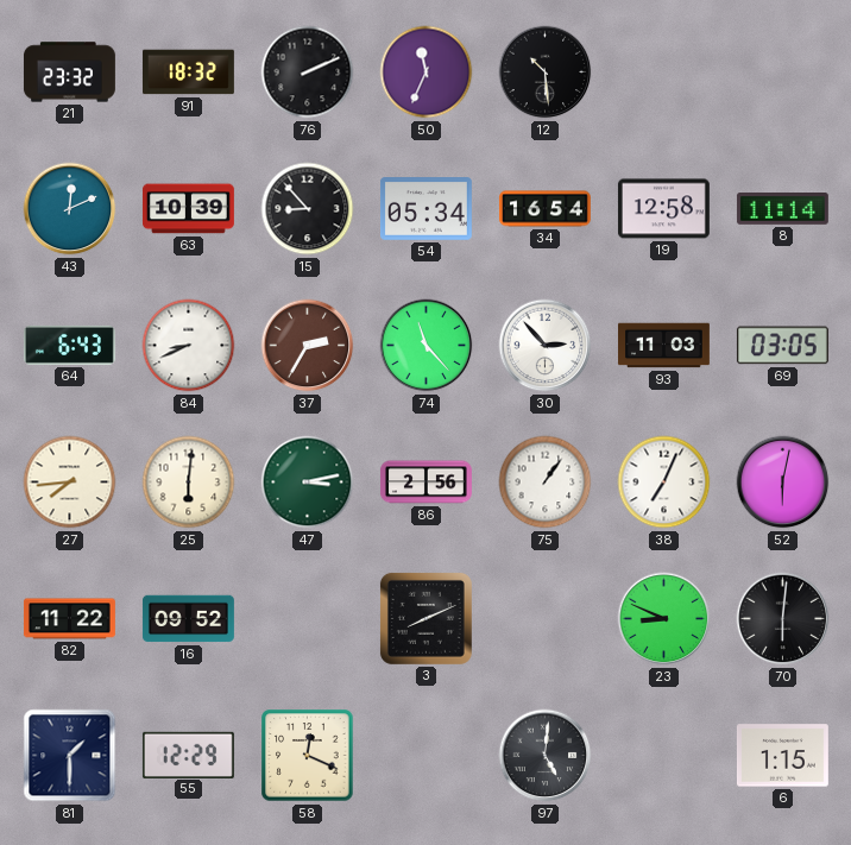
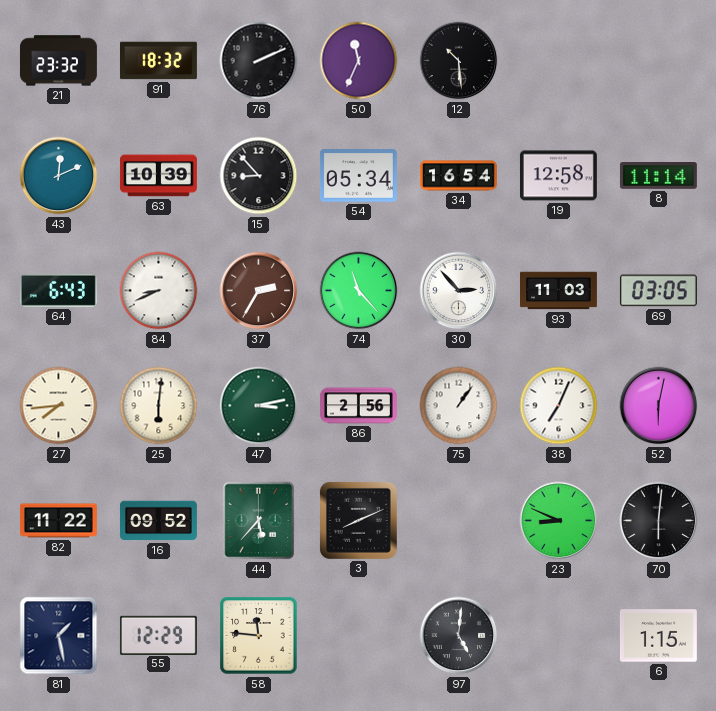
44: none -> 5:37
81: 1:30 -> 1:28
58: 12:19 -> 11:46
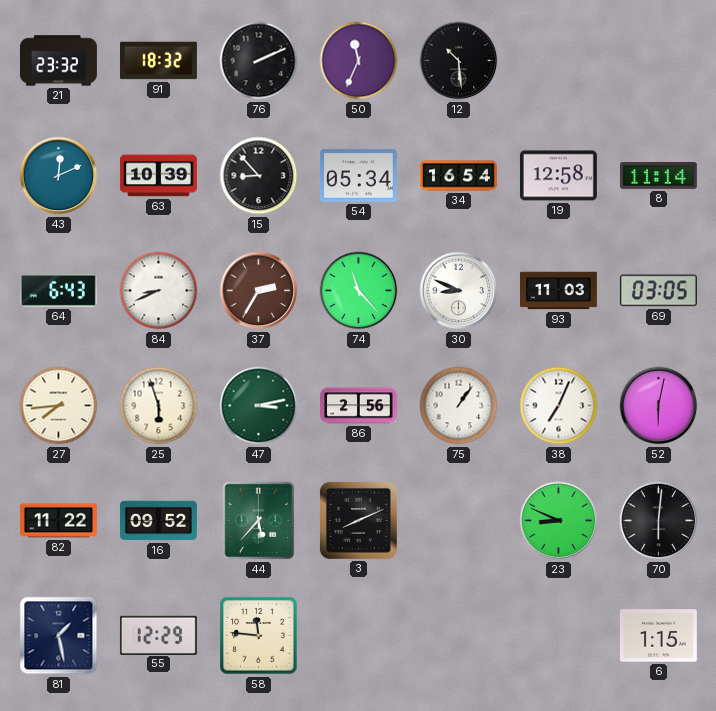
30: 2:53 -> 8:49
25: 6:01 -> 5:57
97: 5:01 -> none
